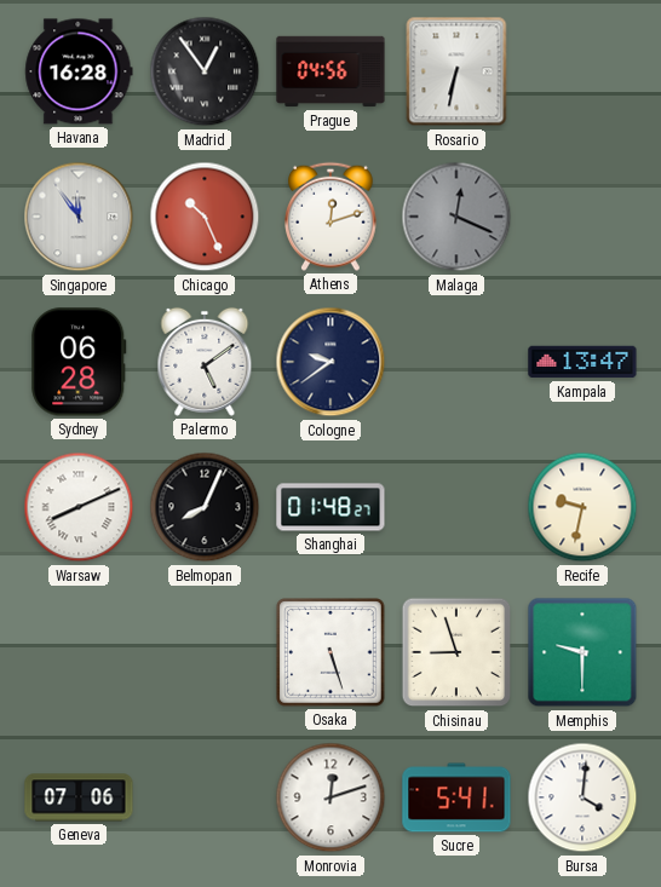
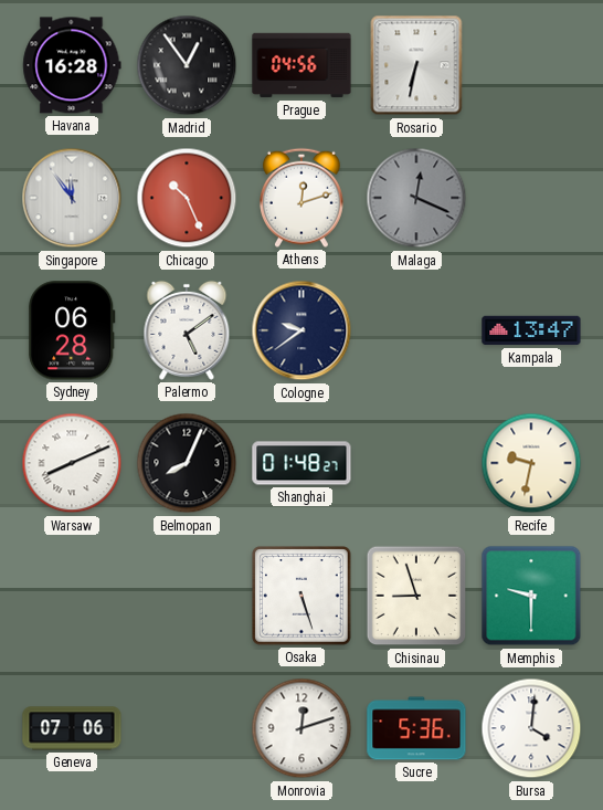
Sucre: 5:41 -> 5:36
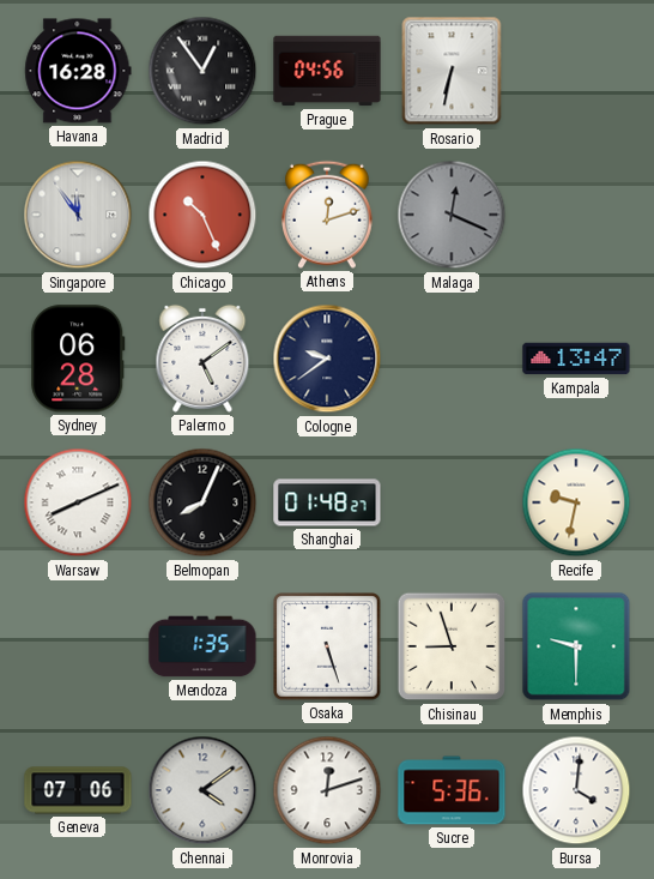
Mendoza: none -> 1:35
Chennai: none -> 4:09
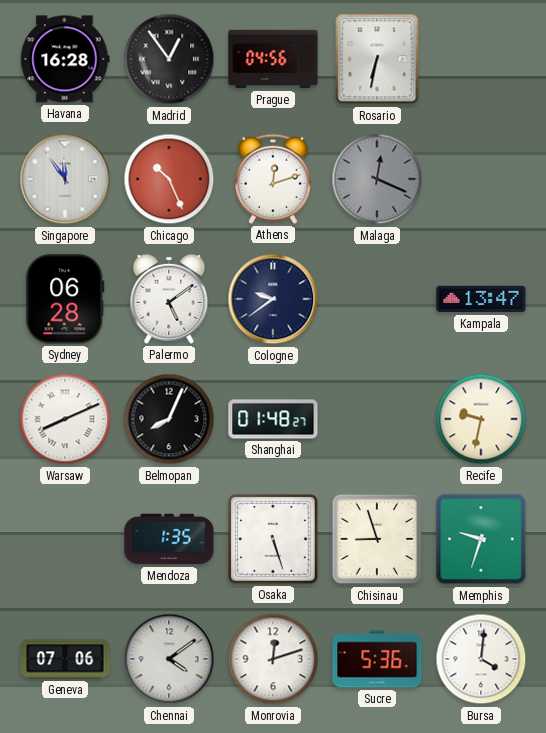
Memphis: 9:30 -> 9:33
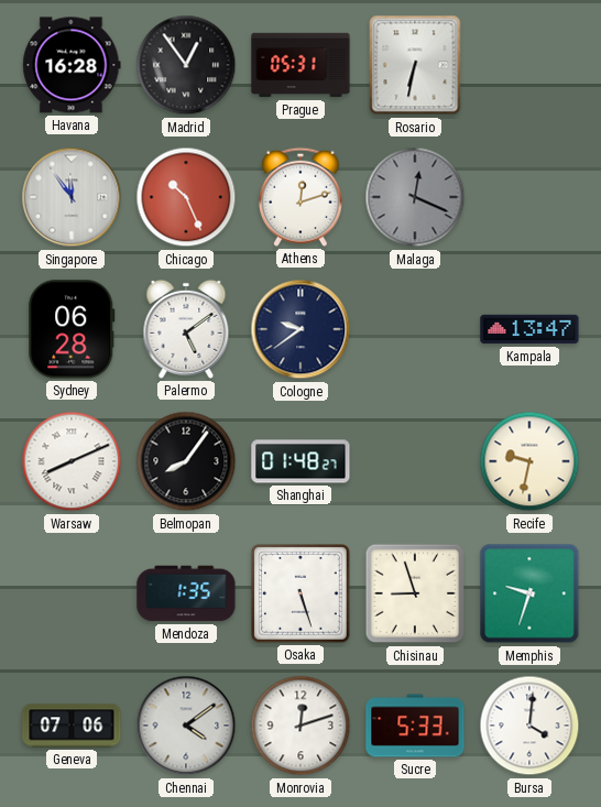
Prague: 04:56 -> 05:31
Belmopan: 8:04 -> 8:06
Sucre: 5:36 -> 5:33
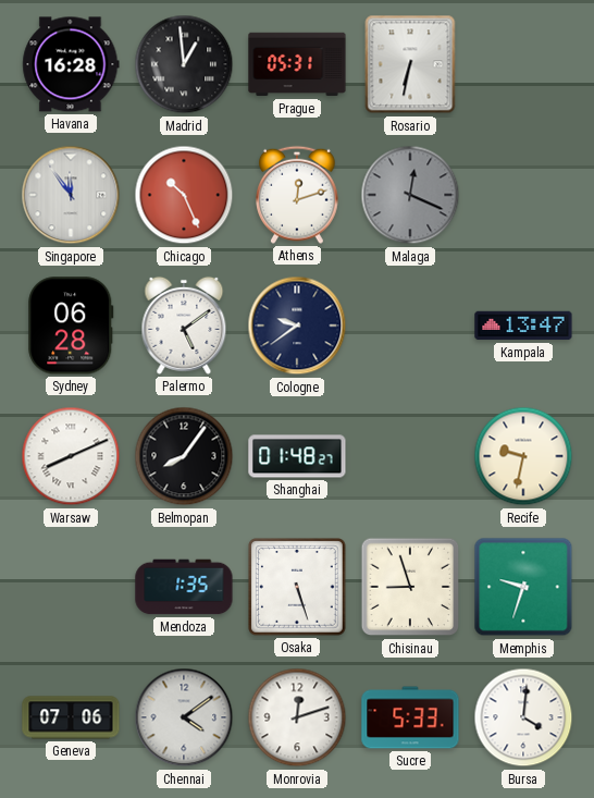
Madrid: 12:54 -> 12:59
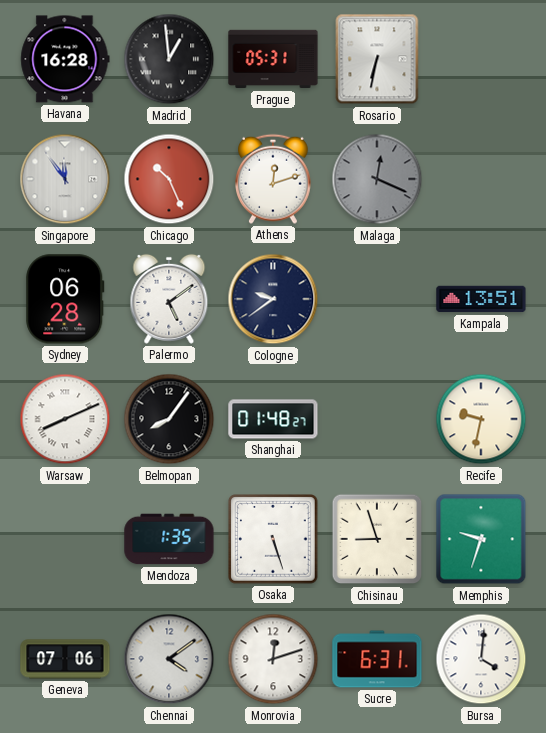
Kampala: 13:47 -> 13:51
Sucre: 5:33 -> 6:31
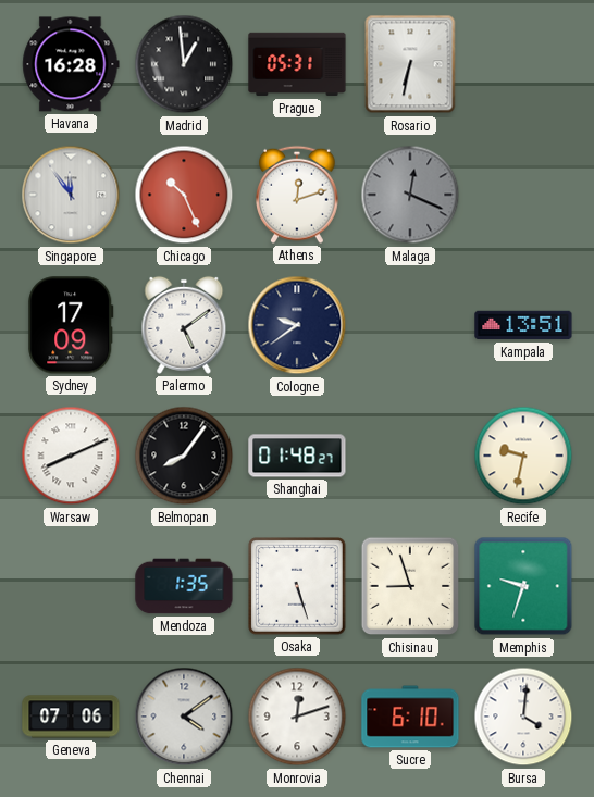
Sydney: 06:28 -> 17:09
Sucre: 6:31 -> 6:10
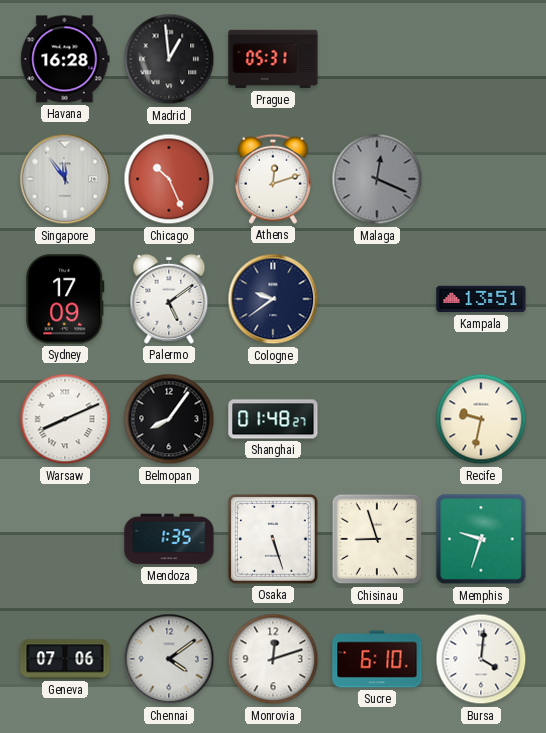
Rosario: 6:32 -> none
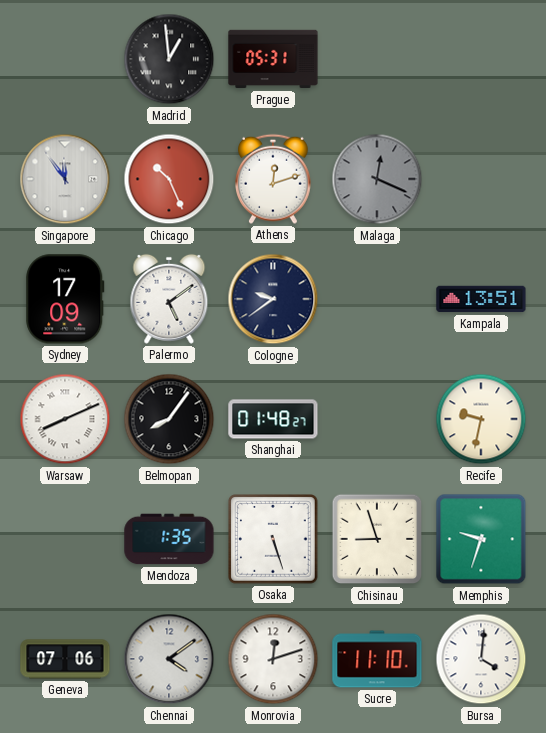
Havana: 16:28 -> none
Sucre: 6:10 -> 11:10
